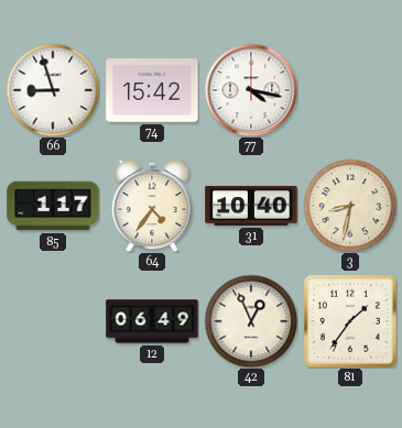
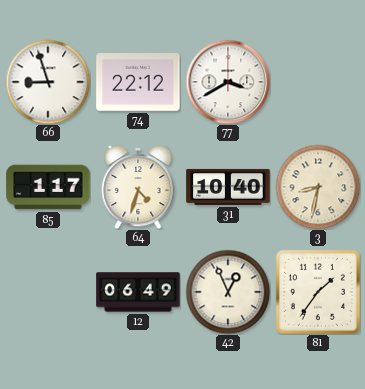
74: 15:42 -> 22:12
77: 4:17 -> 3:40
64: 4:36 -> 4:33
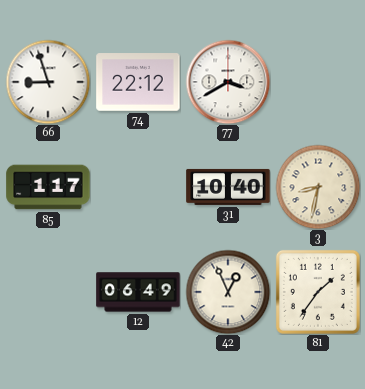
64: 4:33 -> none
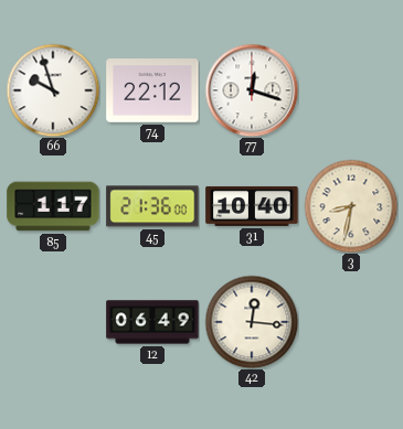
66: 8:57 -> 9:57
77: 3:40 -> 12:18
45: none -> 21:36
42: 12:56 -> 12:16
81: 1:36 -> none
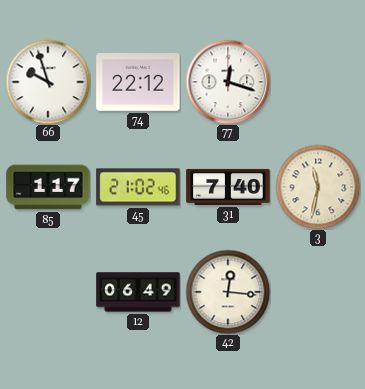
45: 21:36 -> 21:02
31: 10:40 -> 7:40
3: 8:32 -> 11:32
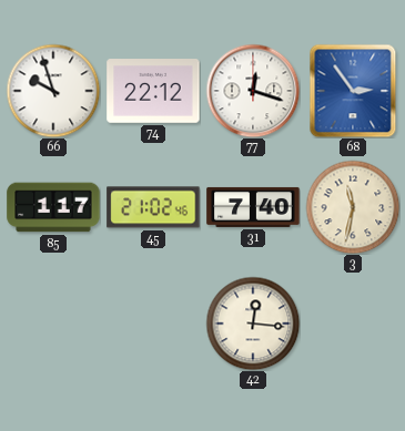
68: none -> 2:54
12: 06:49 -> none
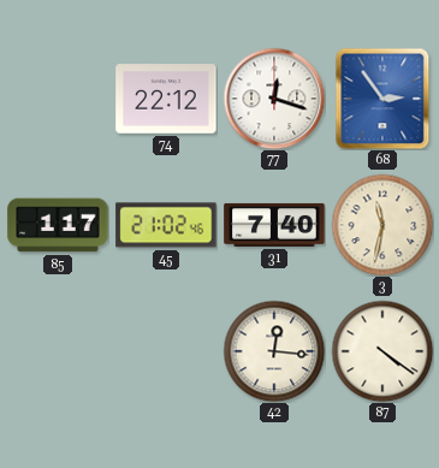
66: 9:57 -> none
87: none -> 4:21
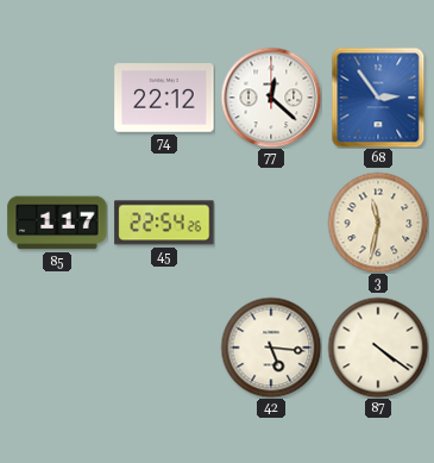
77: 12:18 -> 12:22
45: 21:02 -> 22:54
31: 7:40 -> none
42: 12:16 -> 5:16
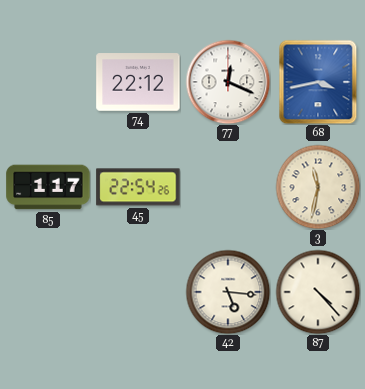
77: 12:22 -> 12:19
68: 2:54 -> 3:43
87: 4:21 -> 4:23
